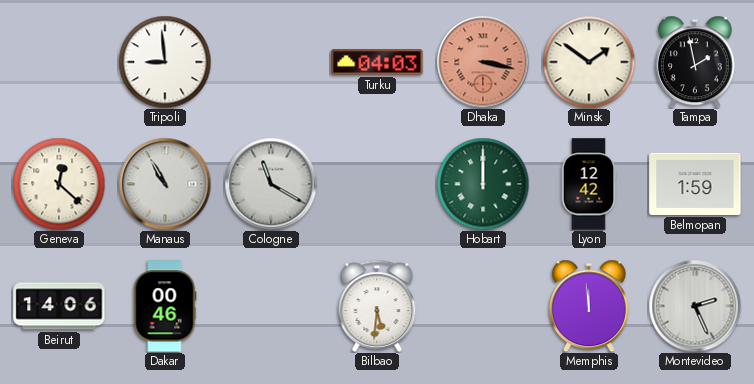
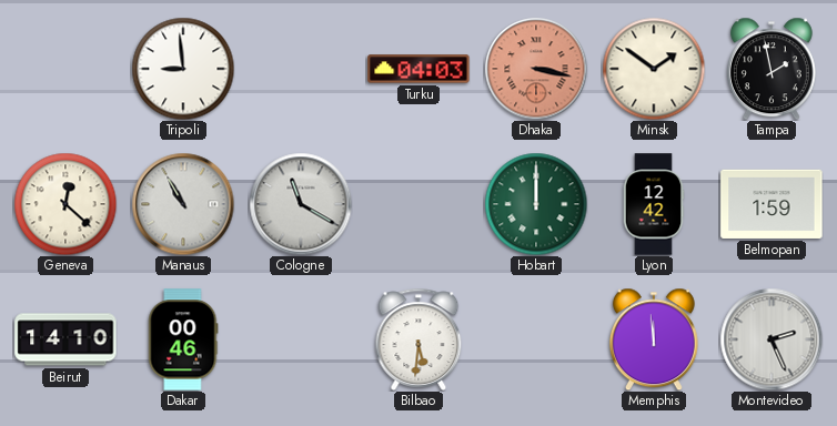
Beirut: 14:06 -> 14:10
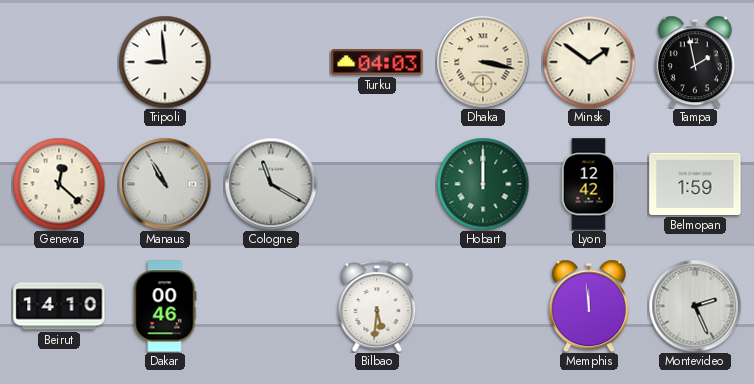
Dhaka dial: salmon -> cream
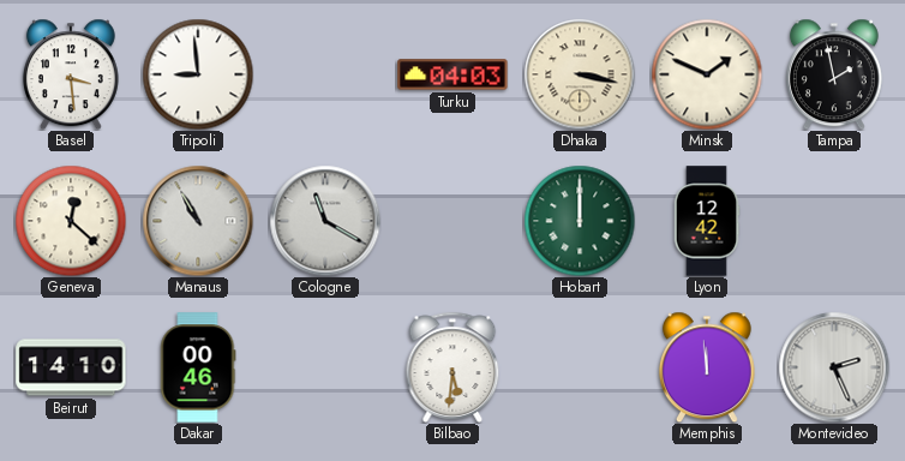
Basel: none -> 3:29
Minsk: 1:51 -> 1:49
Belmopan: 1:59 -> none
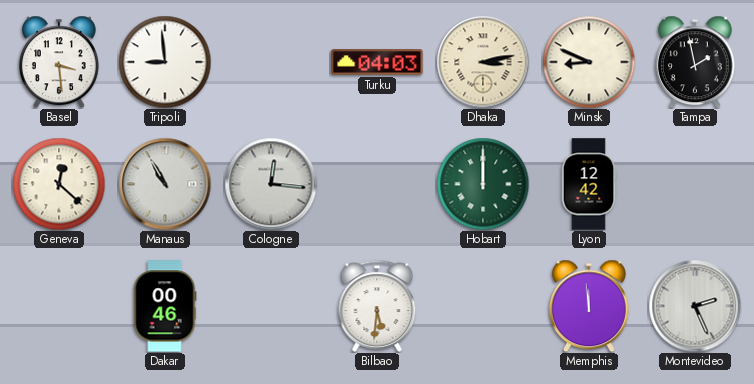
Dhaka: 3:17 -> 3:13
Minsk: 1:49 -> 8:49
Cologne: 11:20 -> 12:16
Beirut: 14:10 -> none
